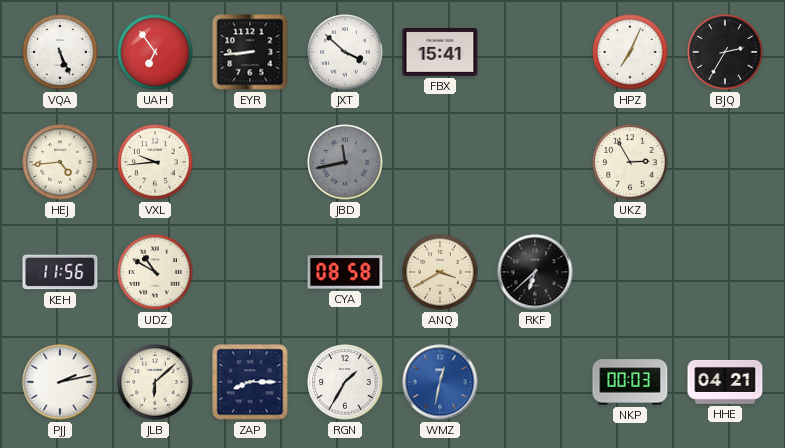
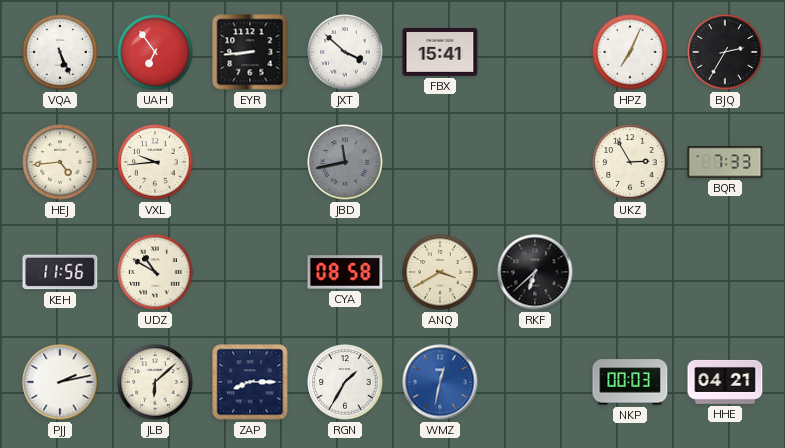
BQR: none -> 7:33
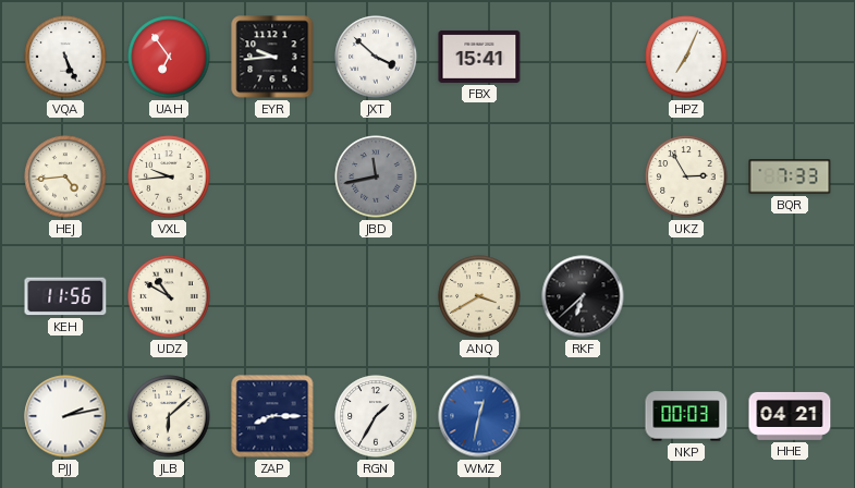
EYR: 8:44 -> 9:44
BJQ: 2:35 -> none
CYA: 08:58 -> none
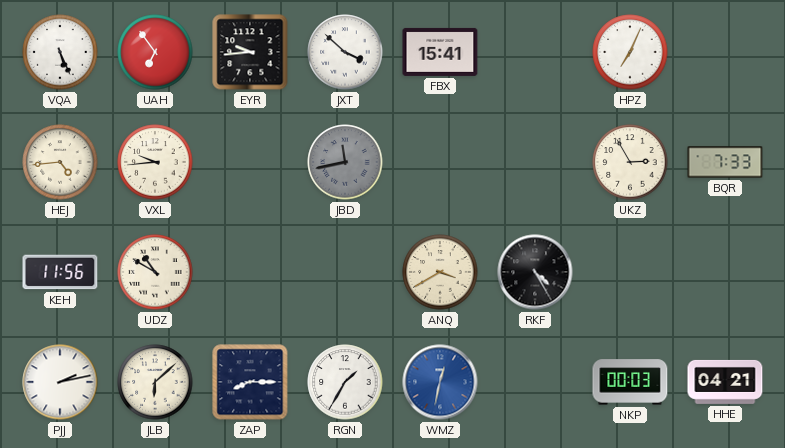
RKF: 6:38 -> 4:25
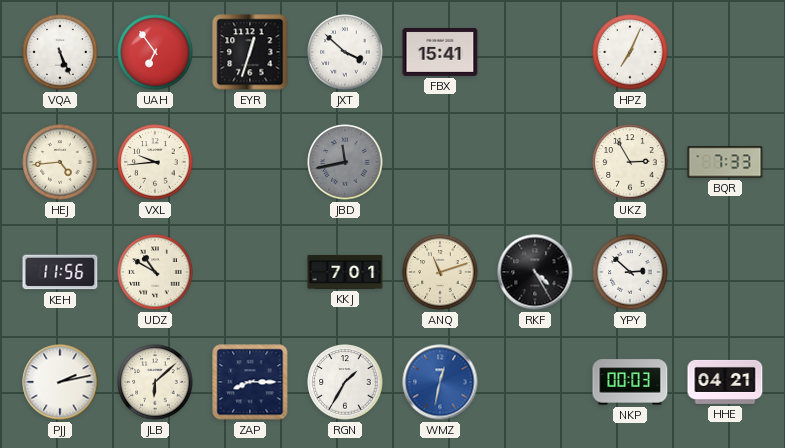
EYR: 9:44 -> 12:33
KKJ: none -> 7:01
ANQ: 3:40 -> 11:12
YPY: none -> 2:52
